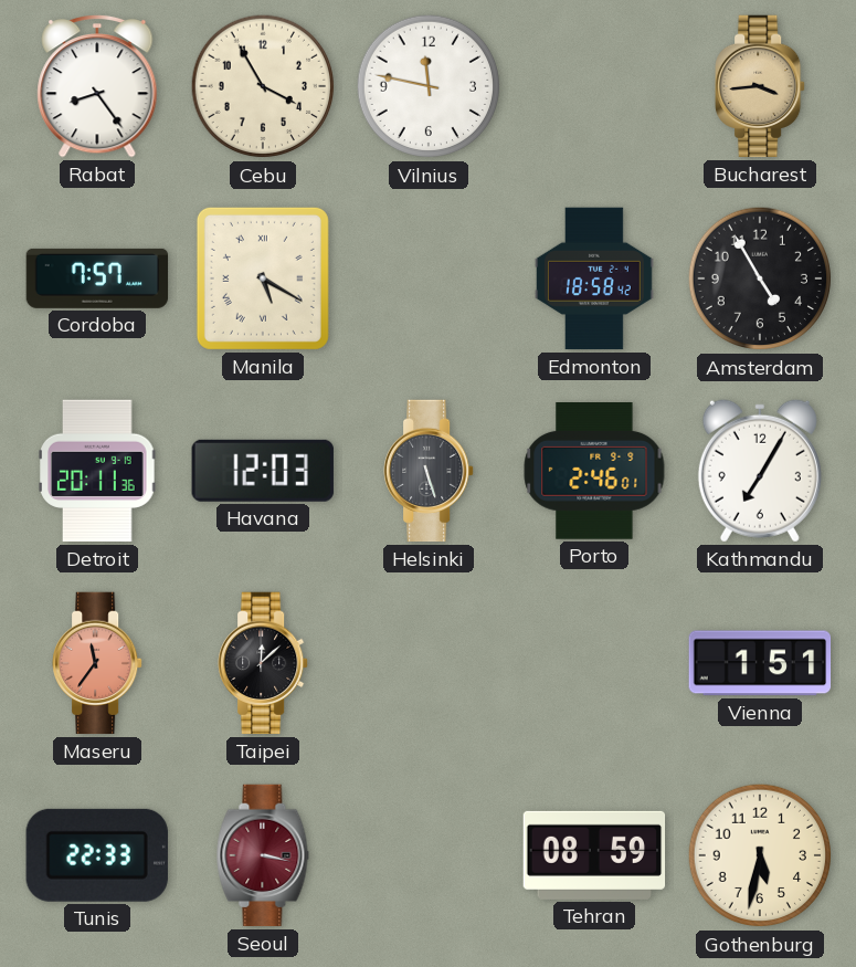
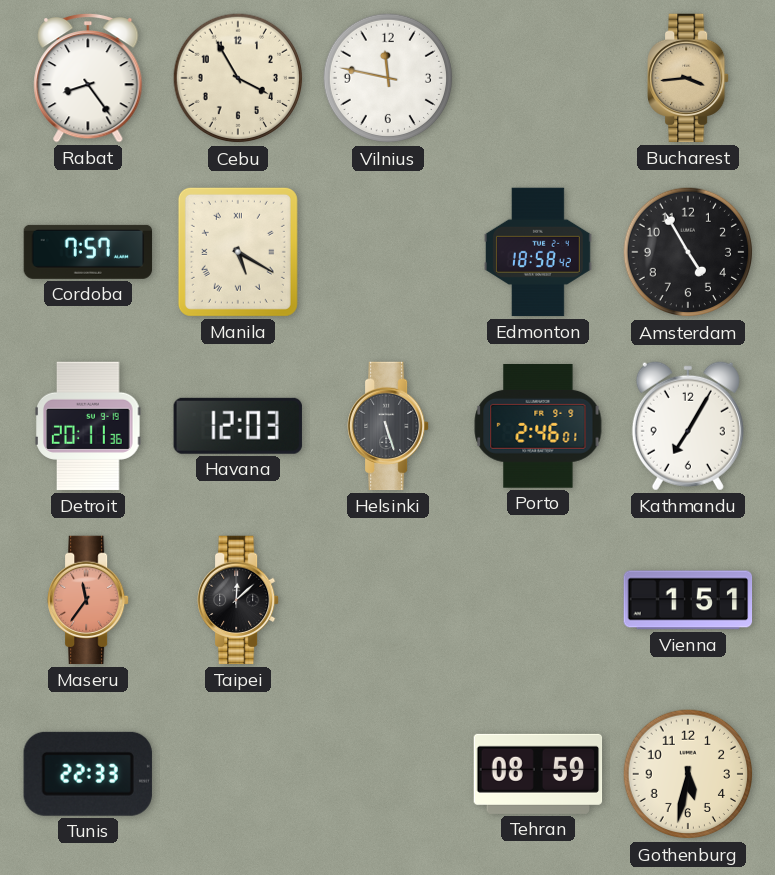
Seoul: 3:17 -> none
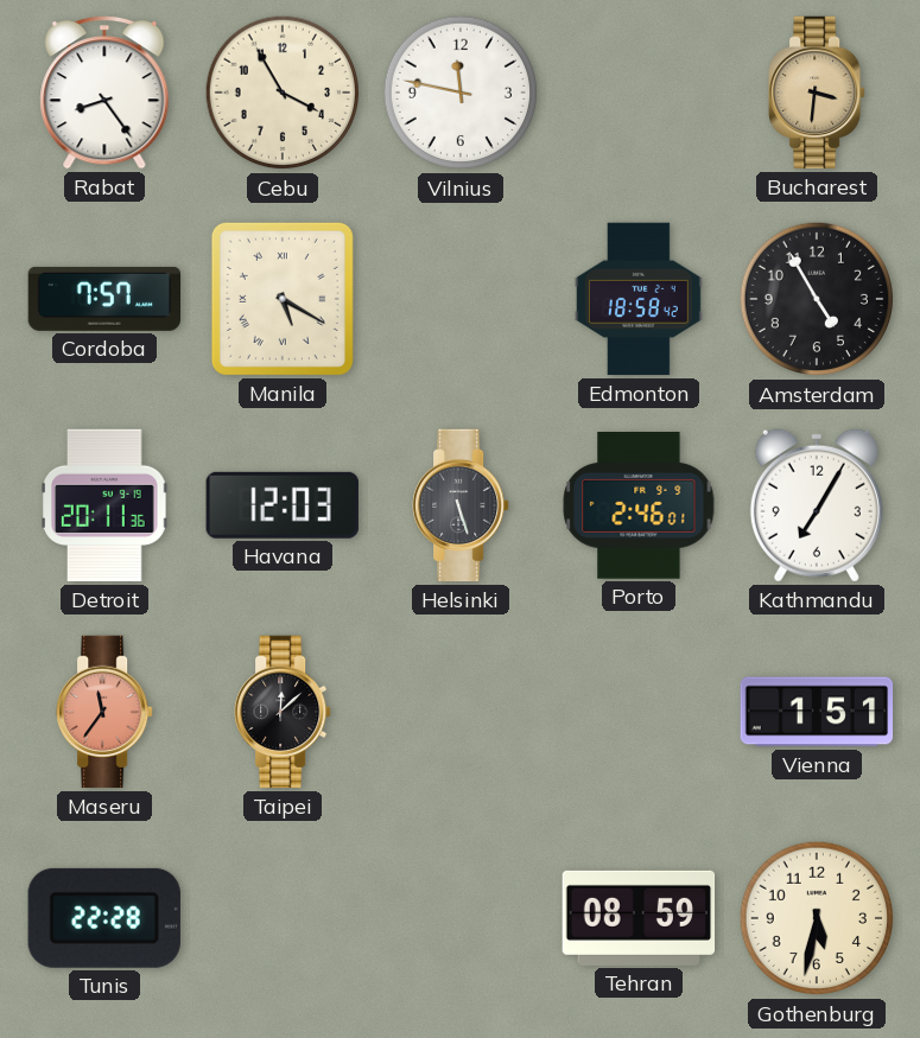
Bucharest: 3:44 -> 3:31
Tunis: 22:33 -> 22:28
